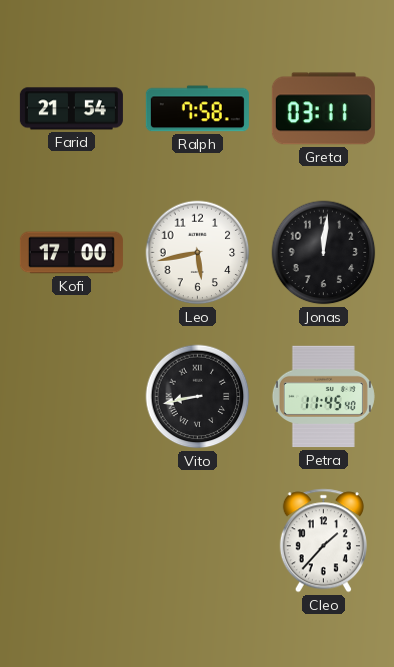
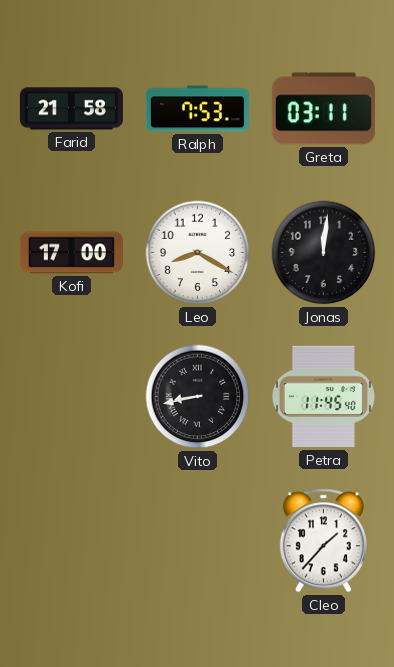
Farid: 21:54 -> 21:58
Ralph: 7:58 -> 7:53
Leo: 5:43 -> 8:20
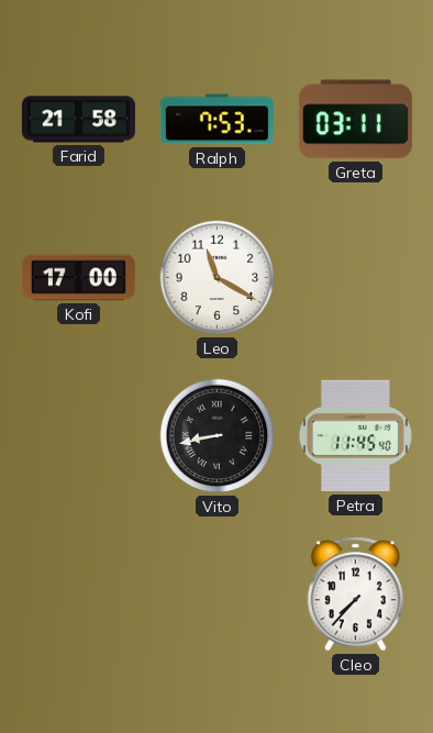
Leo: 8:20 -> 11:20
Jonas: 12:01 -> none
Cleo: 1:37 -> 7:37
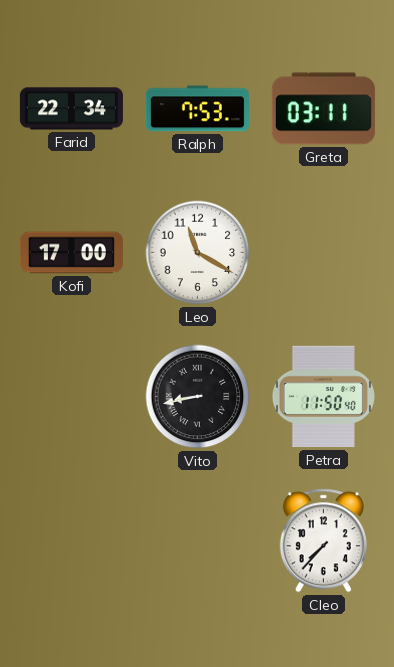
Farid: 21:58 -> 22:34
Petra: 11:45 -> 11:50
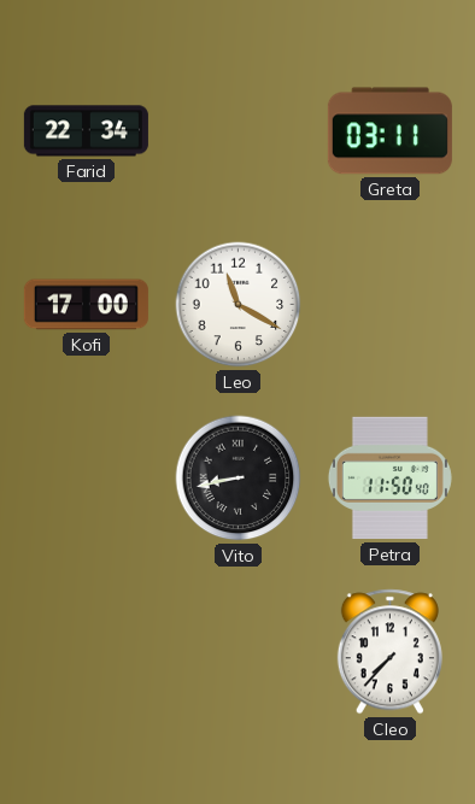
Ralph: 7:53 -> none
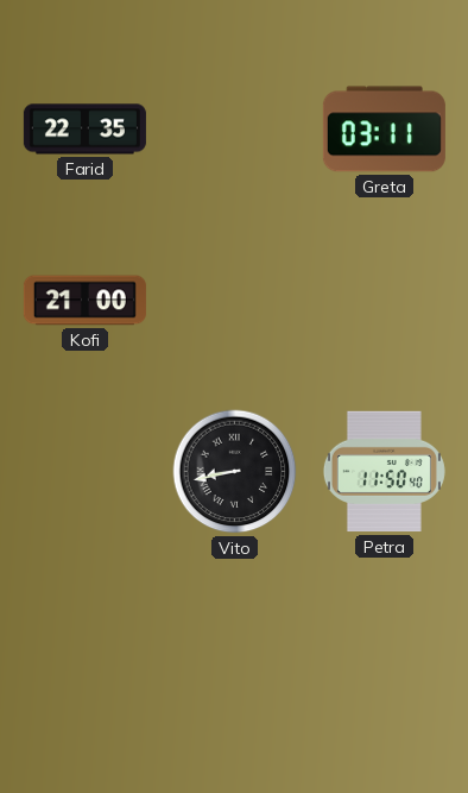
Farid: 22:34 -> 22:35
Kofi: 17:00 -> 21:00
Leo: 11:20 -> none
Cleo: 7:37 -> none
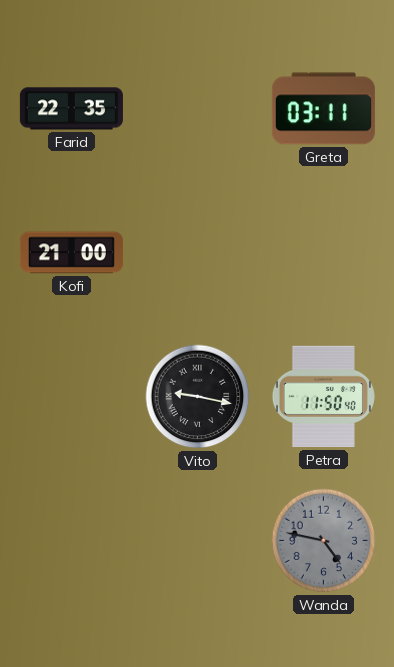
Vito: 8:43 -> 9:17
Wanda: none -> 4:47
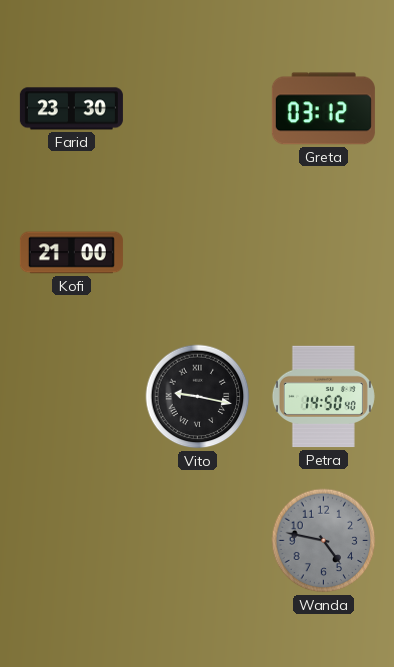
Farid: 22:35 -> 23:30
Greta: 03:11 -> 03:12
Petra: 11:50 -> 14:50
